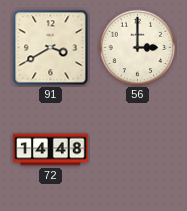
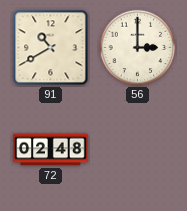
91: 3:40 -> 10:40
72: 14:48 -> 02:48
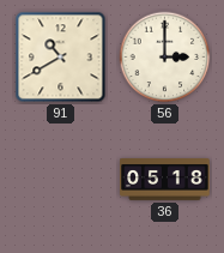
72: 02:48 -> none
36: none -> 05:18
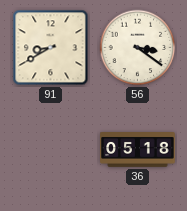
91: 10:40 -> 8:40
56: 3:00 -> 3:21
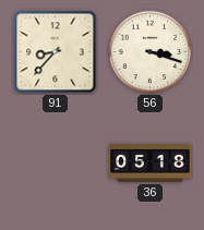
91: 8:40 -> 8:37
56: 3:21 -> 3:18
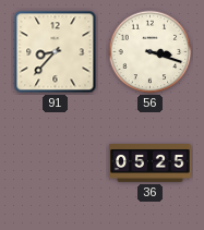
36: 05:18 -> 05:25
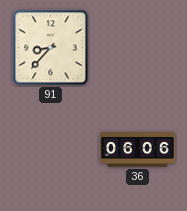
56: 3:18 -> none
36: 05:25 -> 06:06
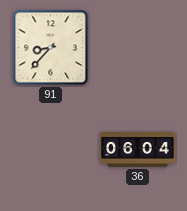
36: 06:06 -> 06:04
